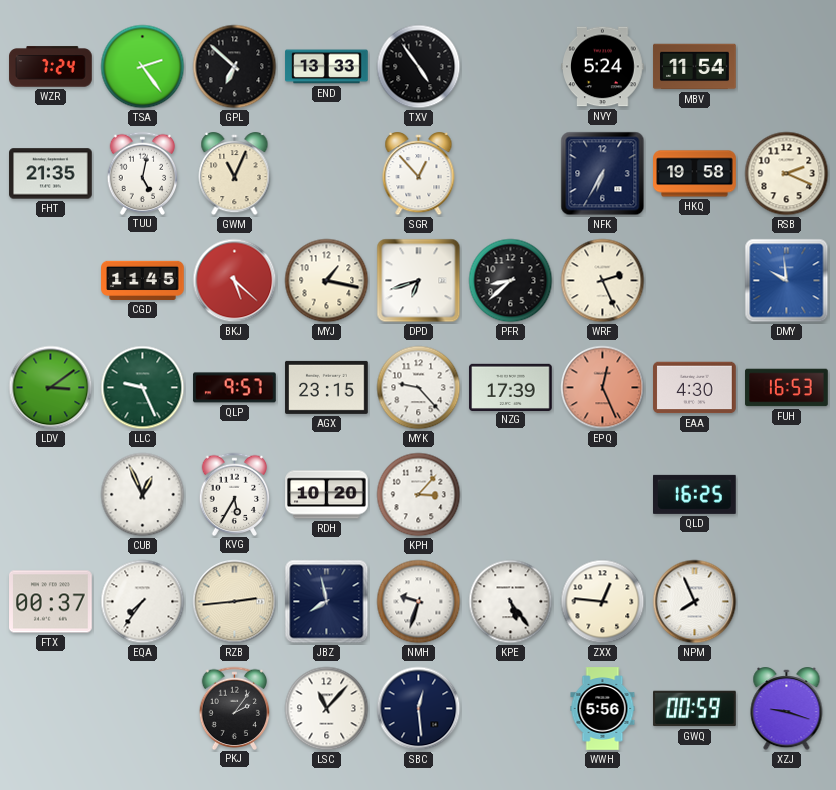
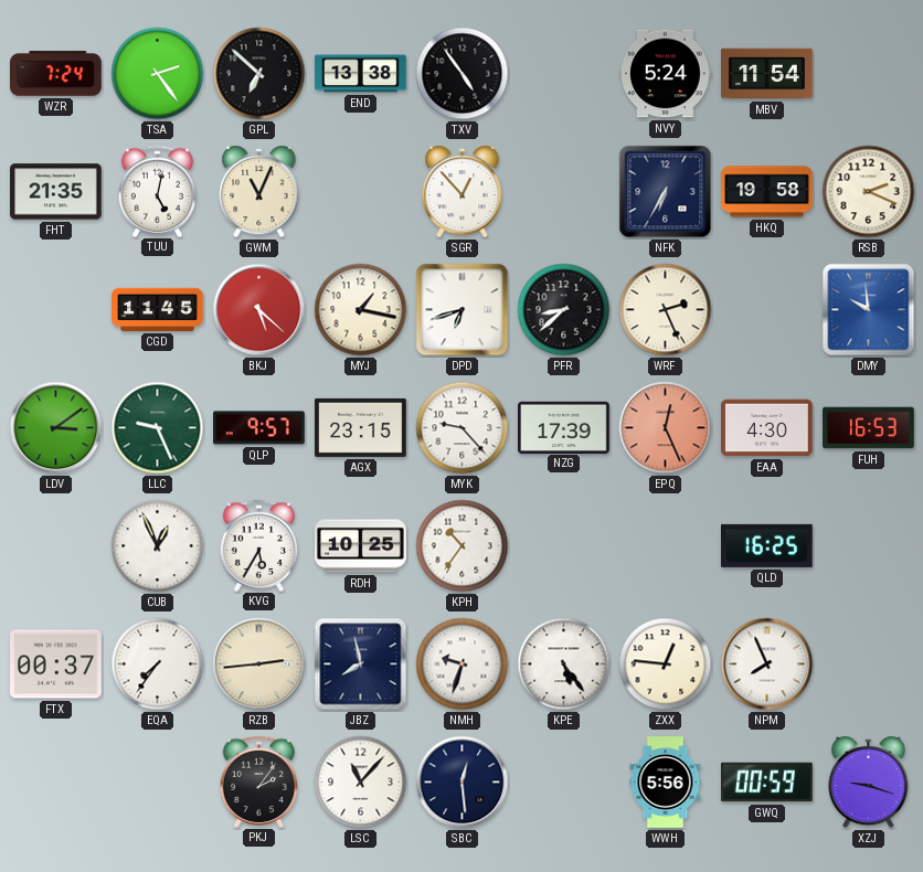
END: 13:33 -> 13:38
RDH: 10:20 -> 10:25
KPH: 3:07 -> 10:36
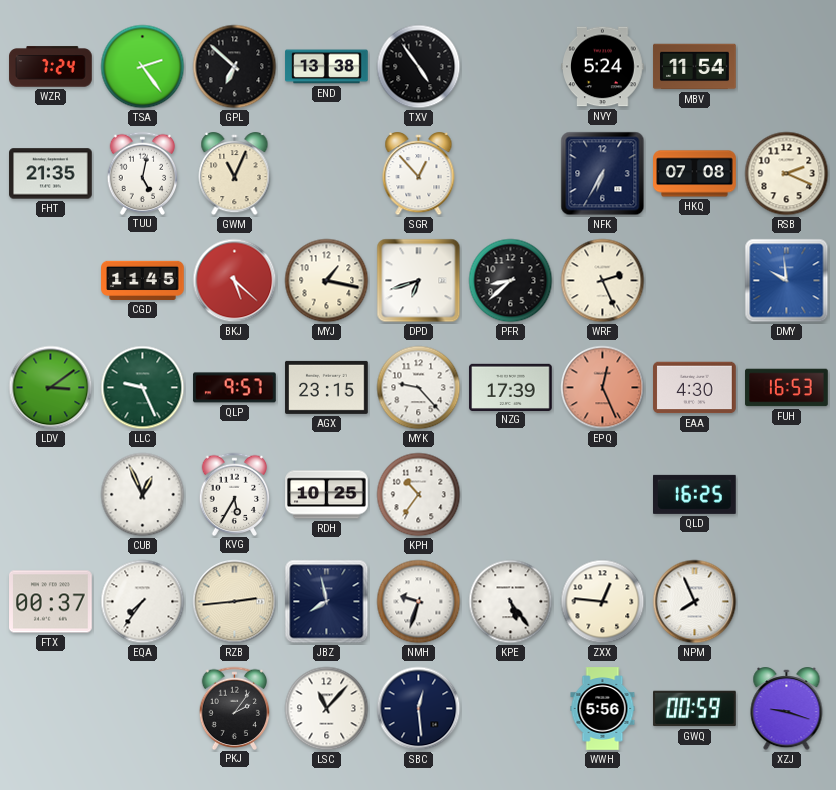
HKQ: 19:58 -> 07:08
